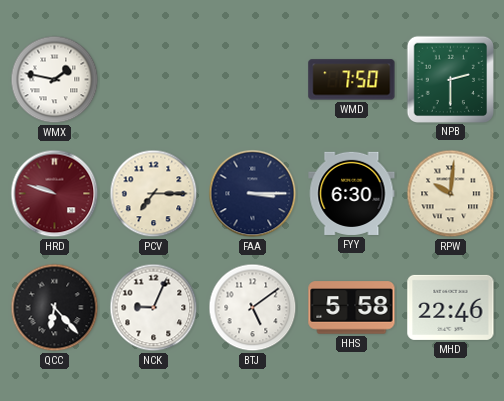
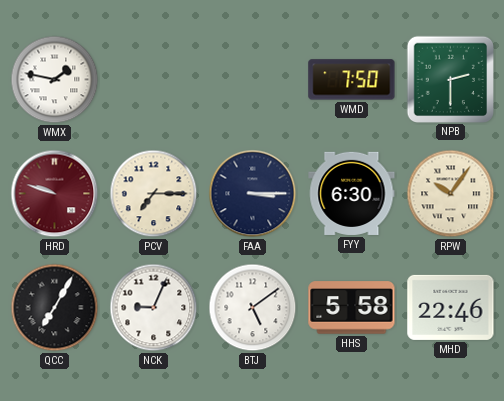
RPW: 10:01 -> 10:06
QCC: 6:23 -> 7:05
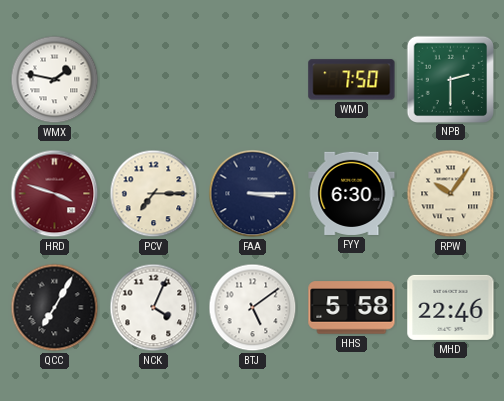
HRD: 9:48 -> 3:48
NCK: 9:04 -> 4:04
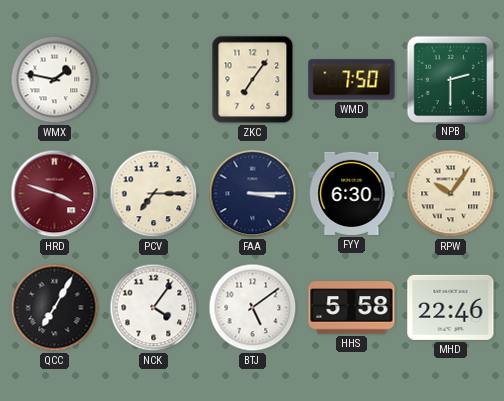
ZKC: none -> 7:06
NCK: 4:04 -> 4:06
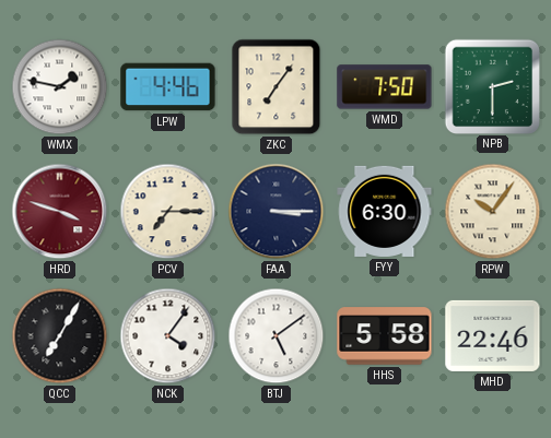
LPW: none -> 4:46
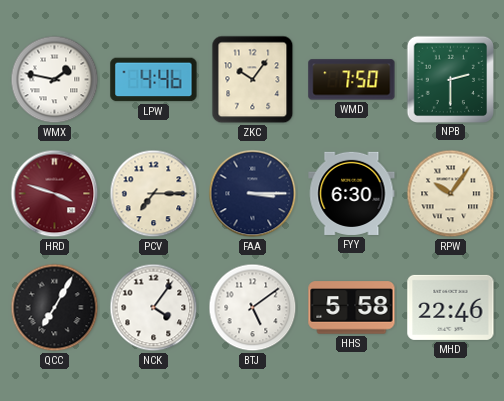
ZKC: 7:06 -> 10:06
